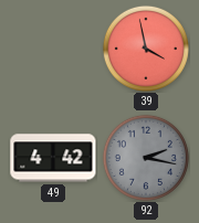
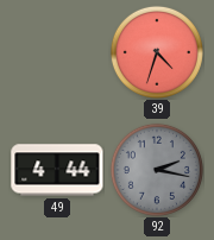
39: 3:58 -> 4:33
49: 4:42 -> 4:44
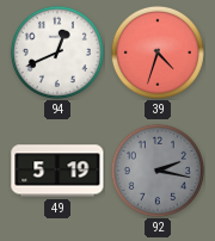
94: none -> 12:41
49: 4:44 -> 5:19
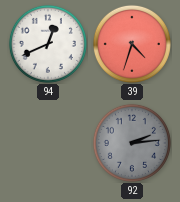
49: 5:19 -> none
92: 2:17 -> 2:14
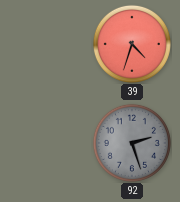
94: 12:41 -> none
92: 2:14 -> 2:27
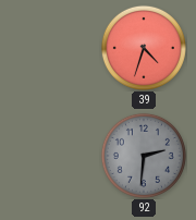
92: 2:27 -> 2:31
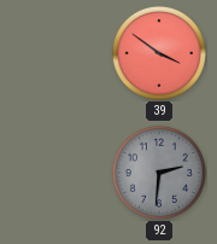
39: 4:33 -> 3:51
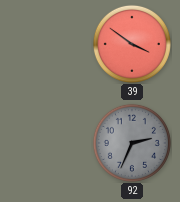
92: 2:31 -> 2:34
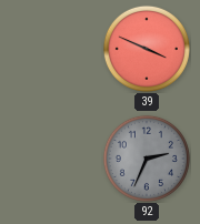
39: 3:51 -> 3:49
